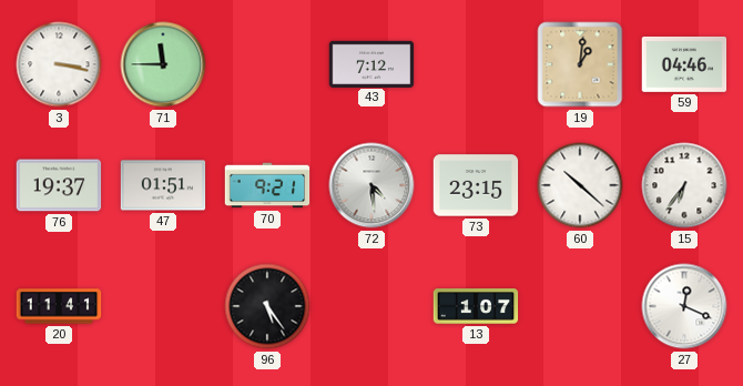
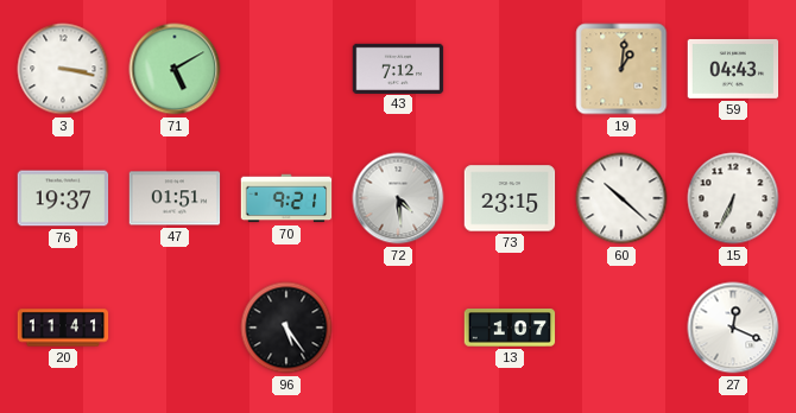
71: 11:45 -> 5:10
59: 04:46 -> 04:43
15: 6:36 -> 6:34
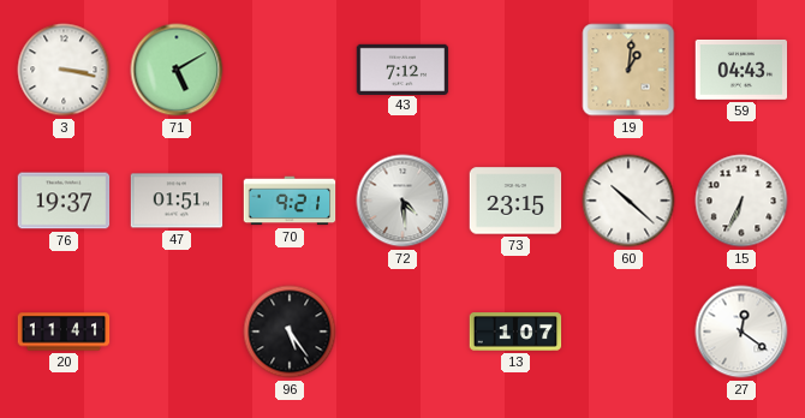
27: 12:19 -> 12:21
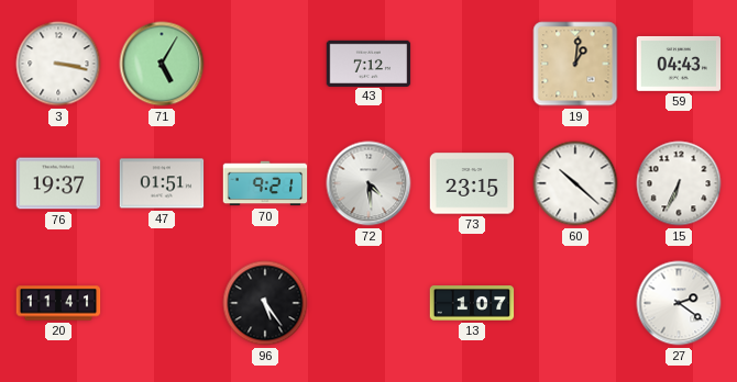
71: 5:10 -> 5:05
27: 12:21 -> 2:21
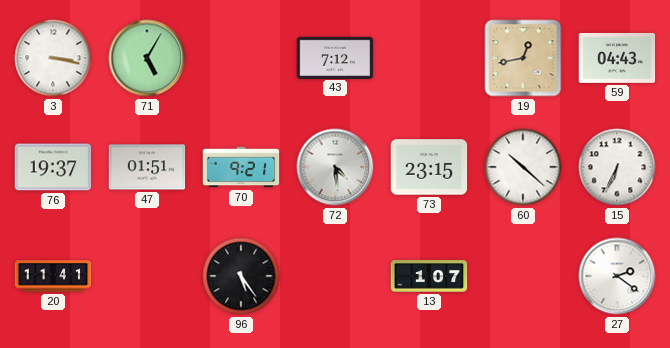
19: 1:01 -> 12:43
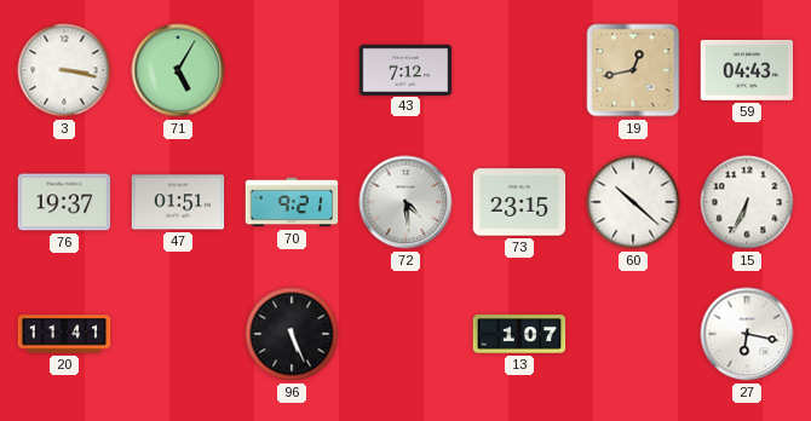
96: 5:24 -> 5:26
27: 2:21 -> 6:17
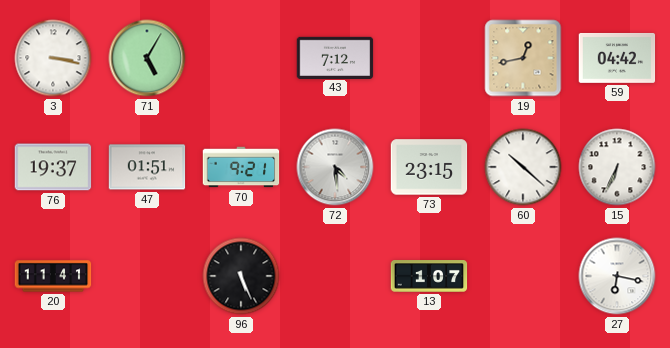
59: 04:43 -> 04:42
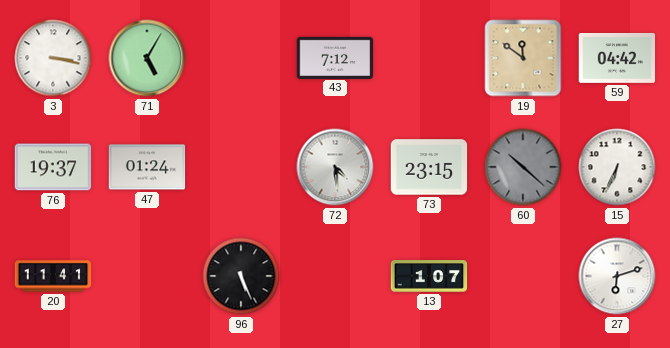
19: 12:43 -> 11:51
47: 01:51 -> 01:24
70: 9:21 -> none
60 dial: white -> grey
27: 6:17 -> 6:12
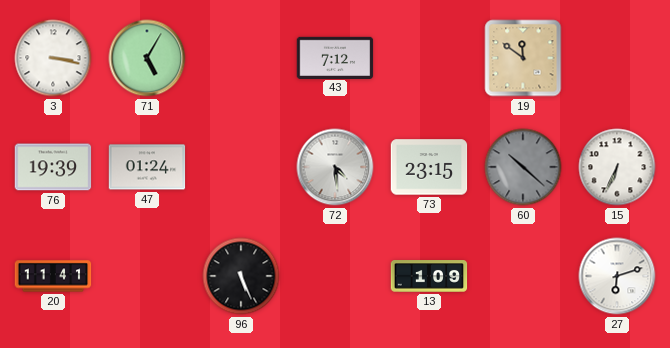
59: 04:42 -> none
76: 19:37 -> 19:39
13: 1:07 -> 1:09
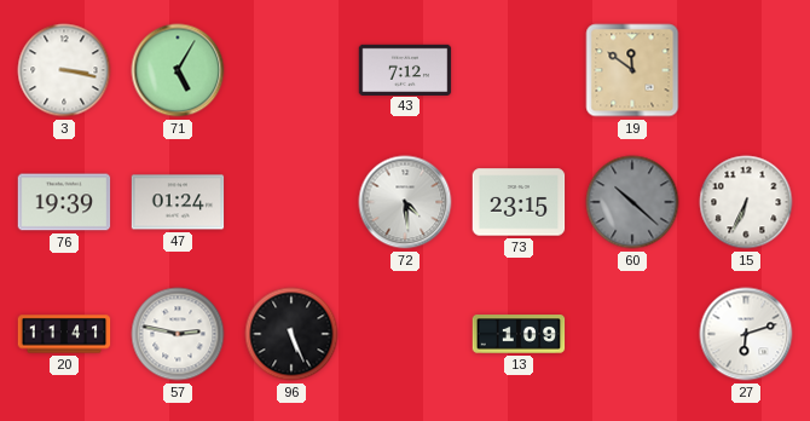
57: none -> 2:47
